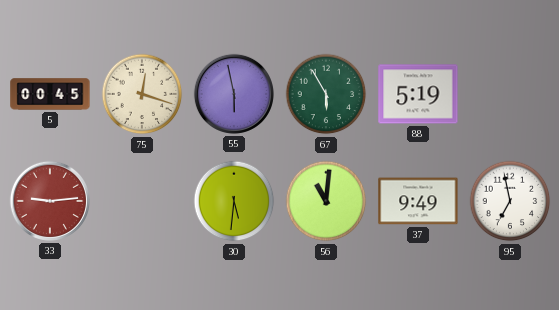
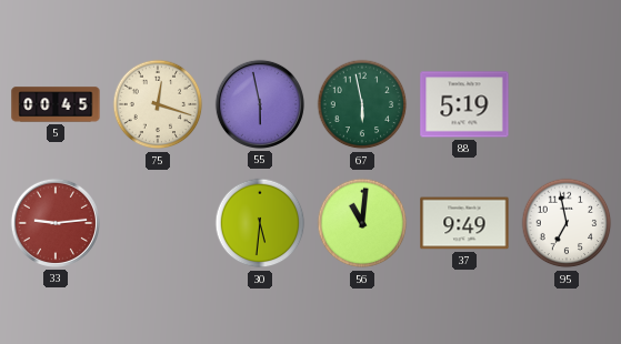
67: 5:55 -> 5:58
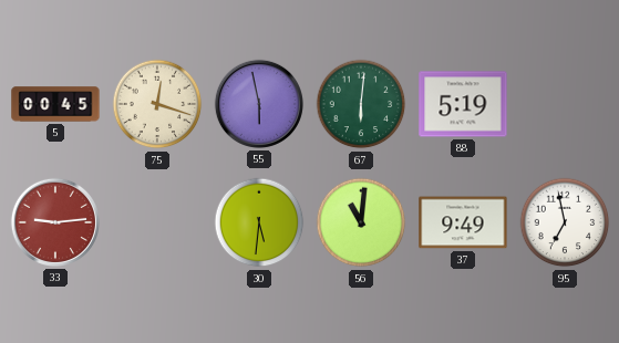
67: 5:58 -> 6:01
